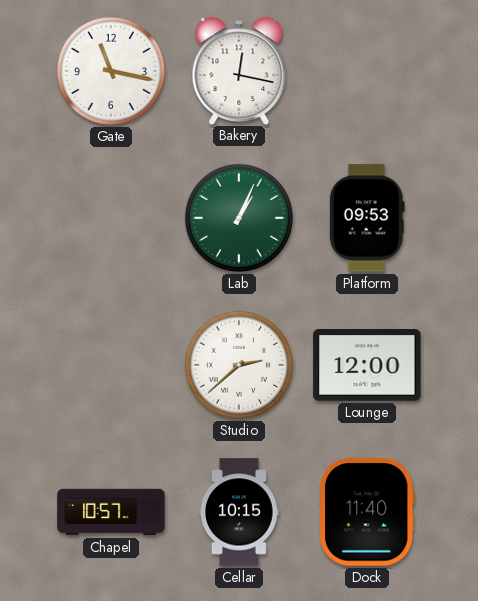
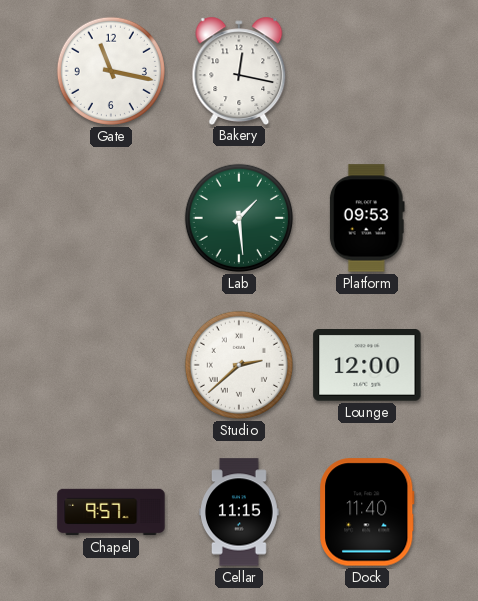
Lab: 1:04 -> 1:29
Chapel: 10:57 -> 9:57
Cellar: 10:15 -> 11:15
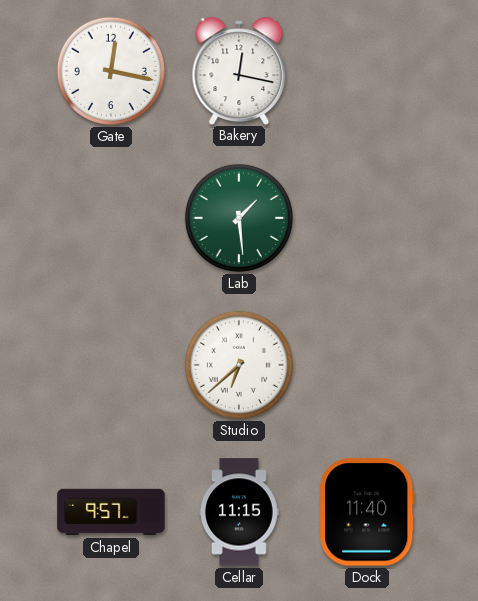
Gate: 11:17 -> 12:17
Platform: 09:53 -> none
Studio: 2:38 -> 6:38
Lounge: 12:00 -> none
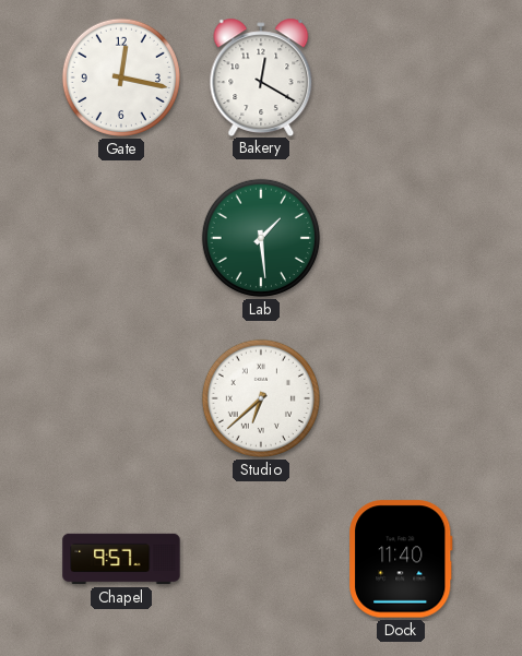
Bakery: 12:17 -> 12:20
Cellar: 11:15 -> none
